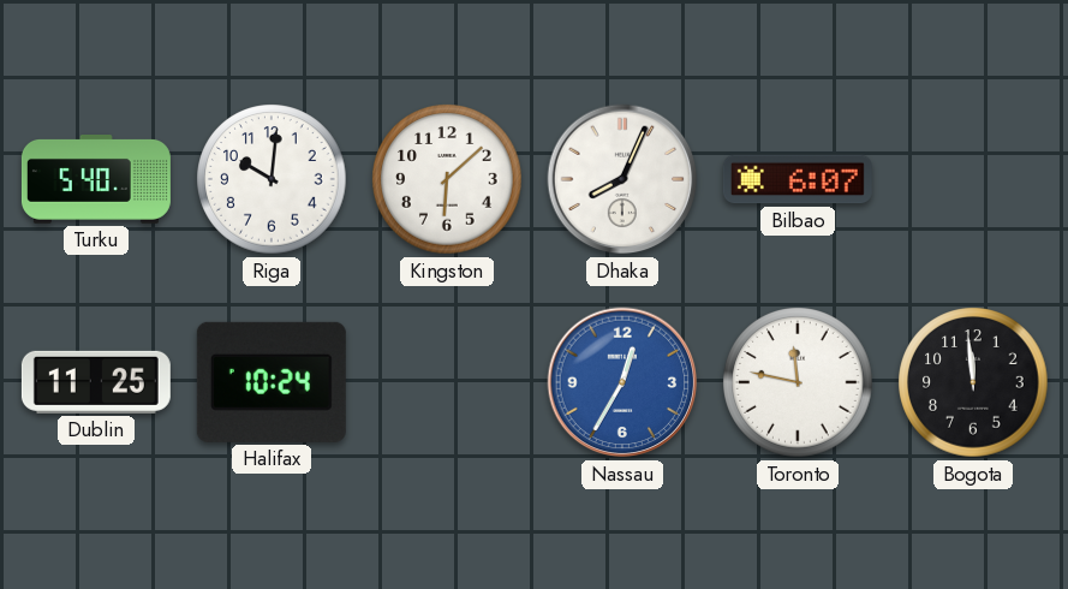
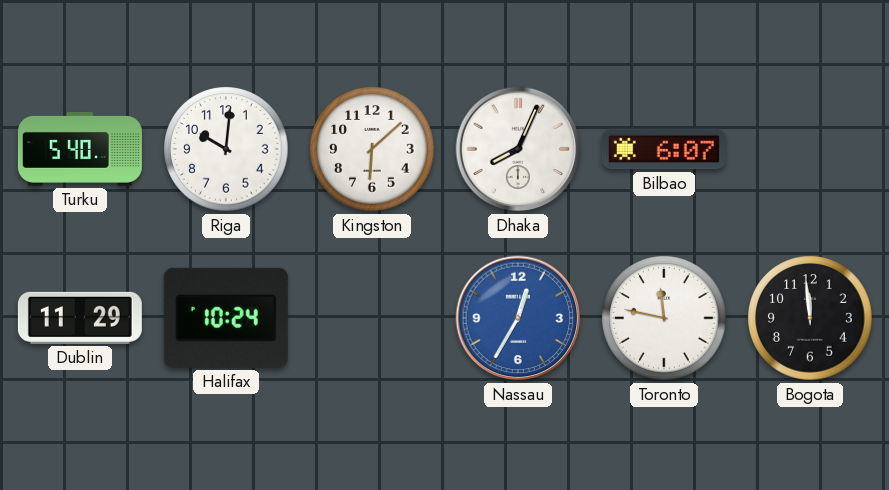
Dublin: 11:25 -> 11:29
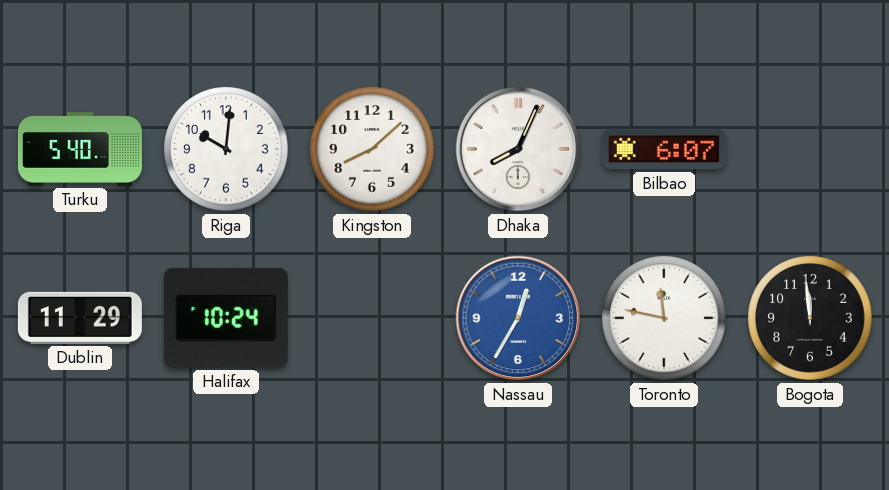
Kingston: 6:08 -> 8:08
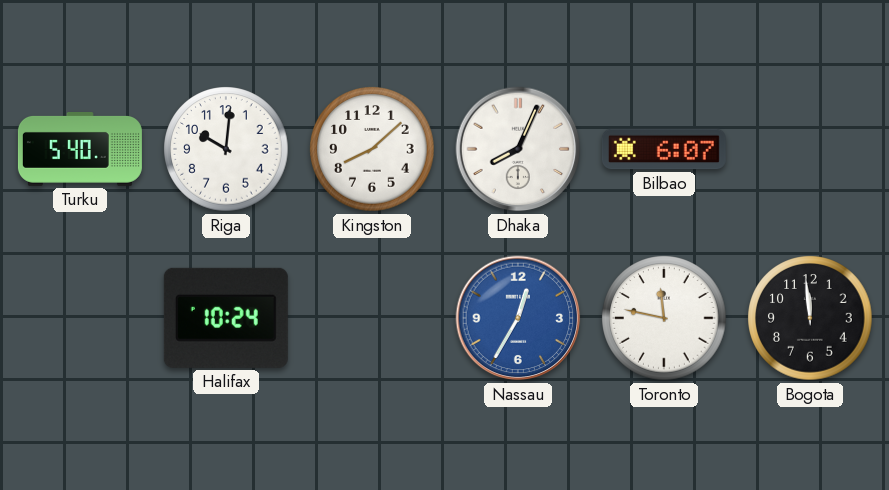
Dublin: 11:29 -> none
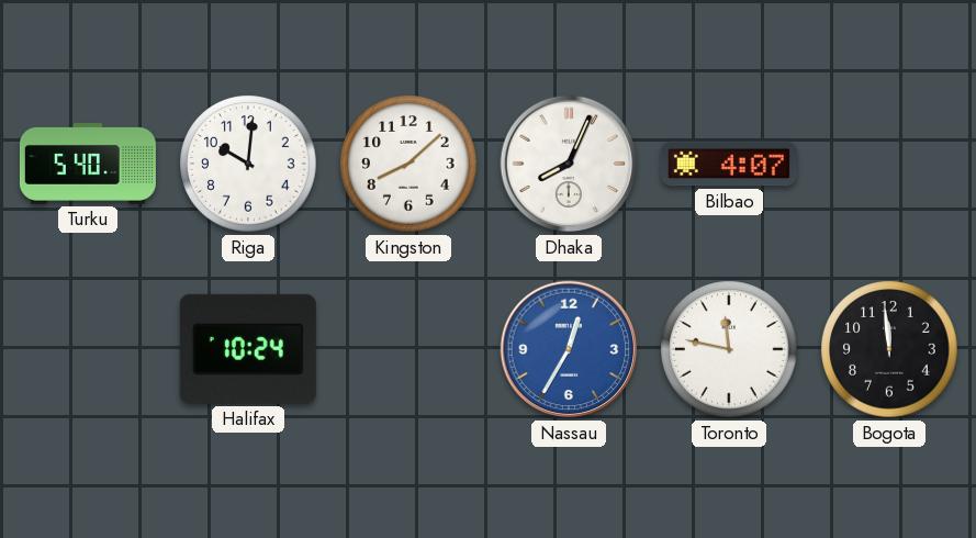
Bilbao: 6:07 -> 4:07
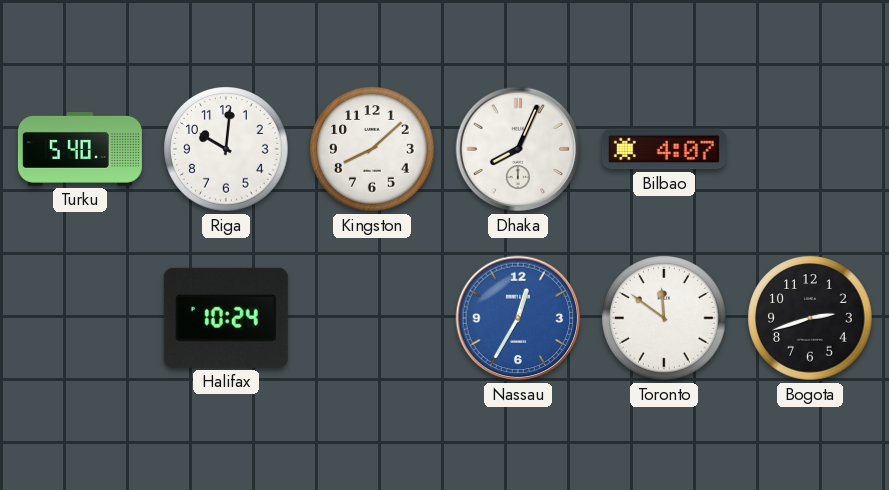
Toronto: 11:47 -> 11:51
Bogota: 11:59 -> 2:42
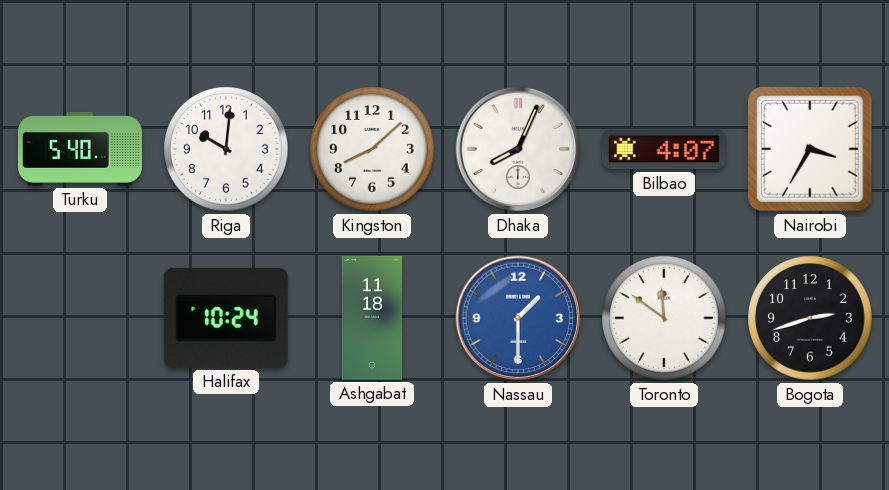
Nairobi: none -> 3:35
Ashgabat: none -> 11:18
Nassau: 12:35 -> 1:30
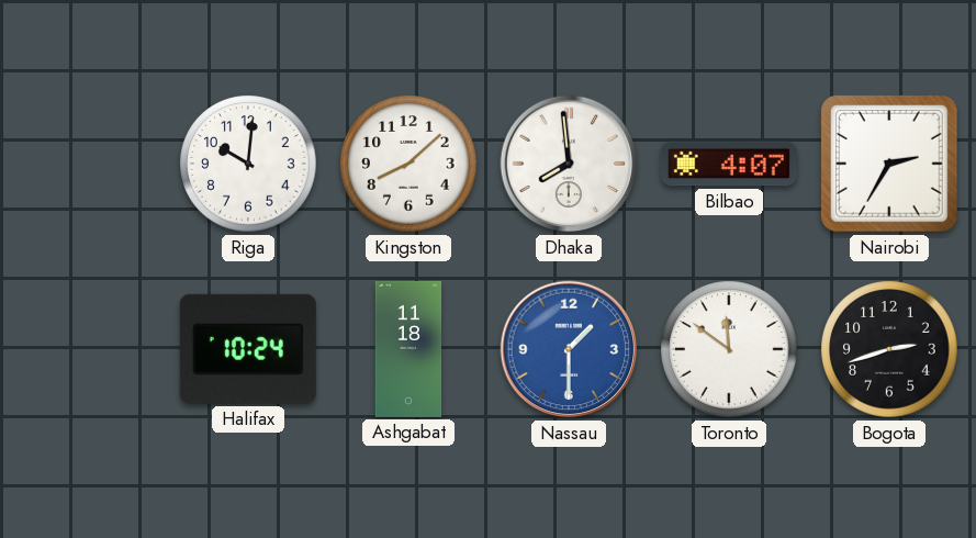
Turku: 5:40 -> none
Dhaka: 8:04 -> 7:59
Nairobi: 3:35 -> 2:35
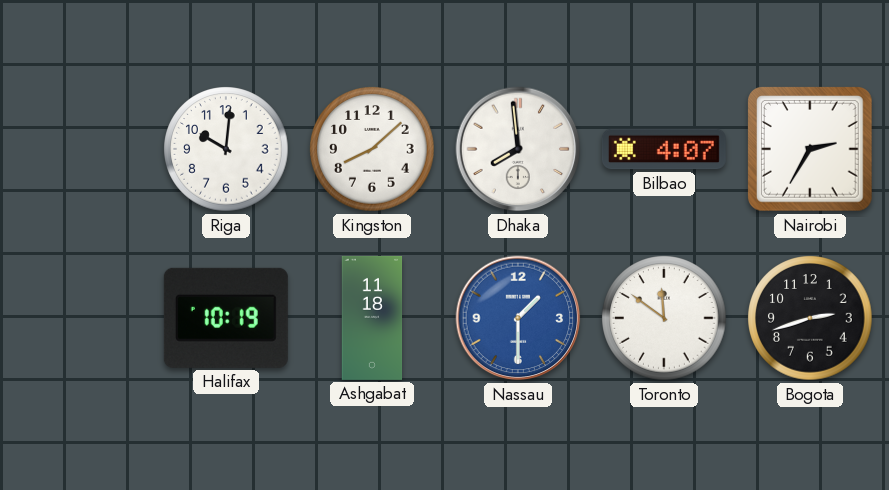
Halifax: 10:24 -> 10:19
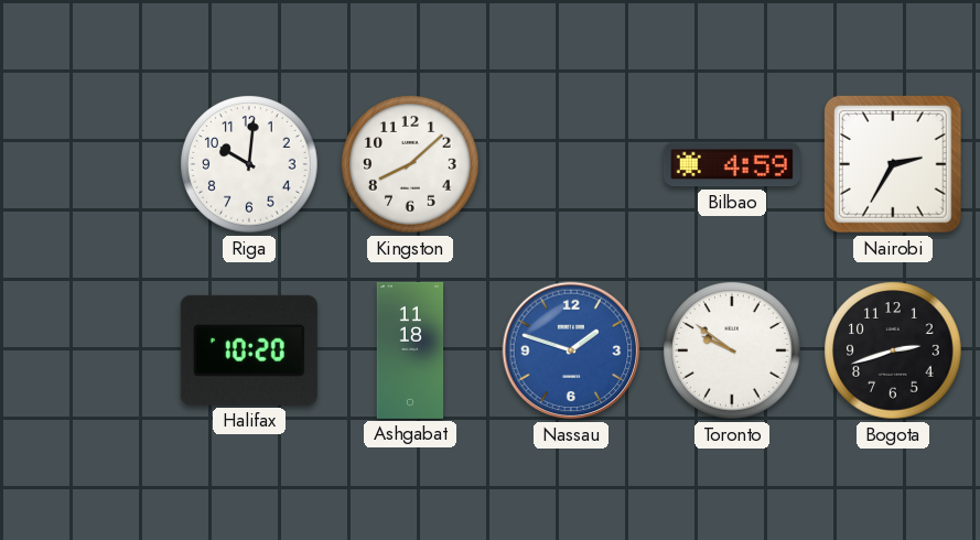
Dhaka: 7:59 -> none
Bilbao: 4:07 -> 4:59
Halifax: 10:19 -> 10:20
Nassau: 1:30 -> 1:48
Toronto: 11:51 -> 9:51
